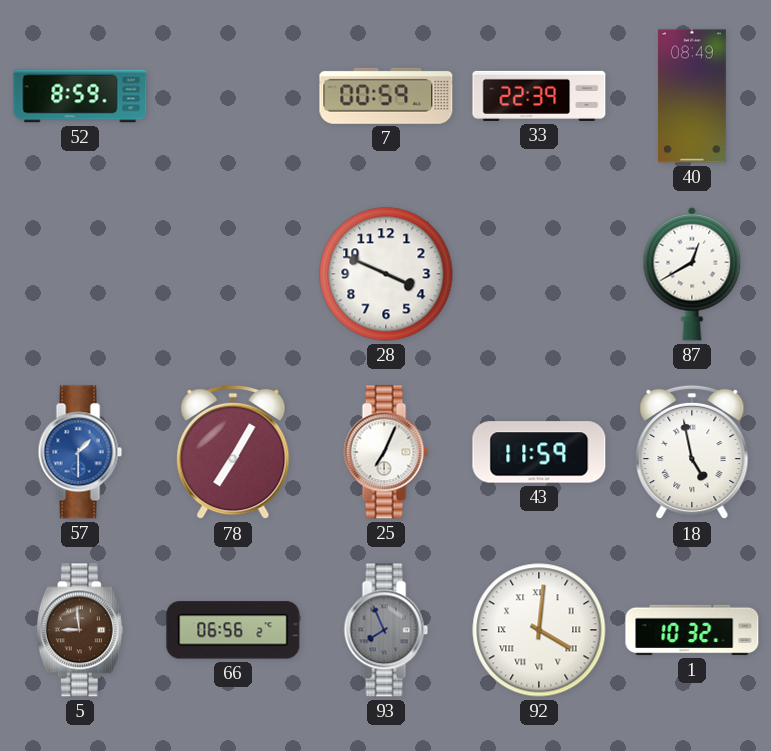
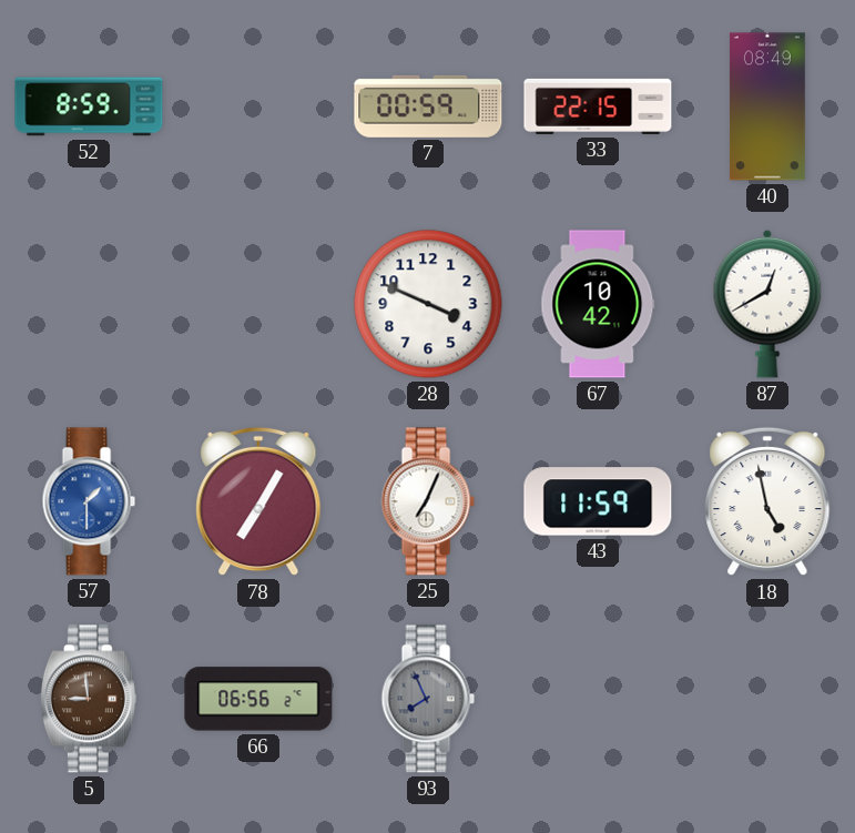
33: 22:39 -> 22:15
67: none -> 10:42
92: 4:01 -> none
1: 10:32 -> none
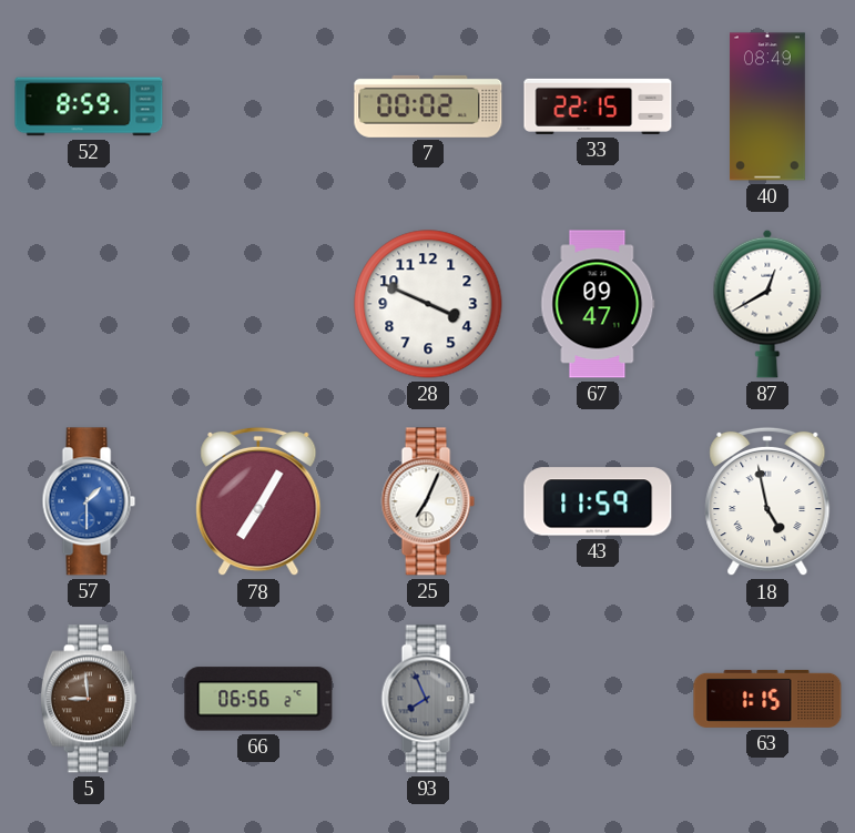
7: 00:59 -> 00:02
67: 10:42 -> 09:47
63: none -> 1:15
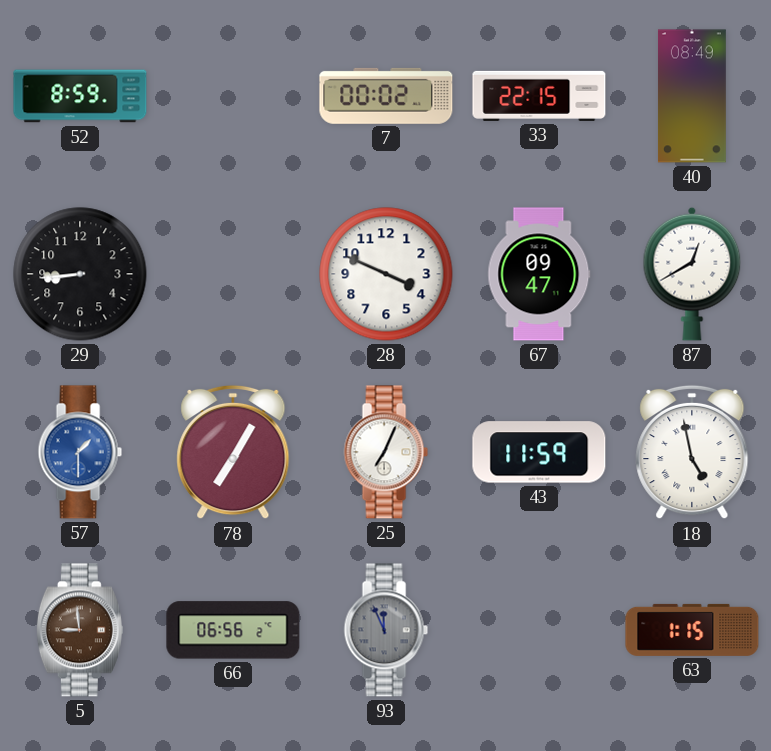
29: none -> 8:44
93: 7:56 -> 11:56
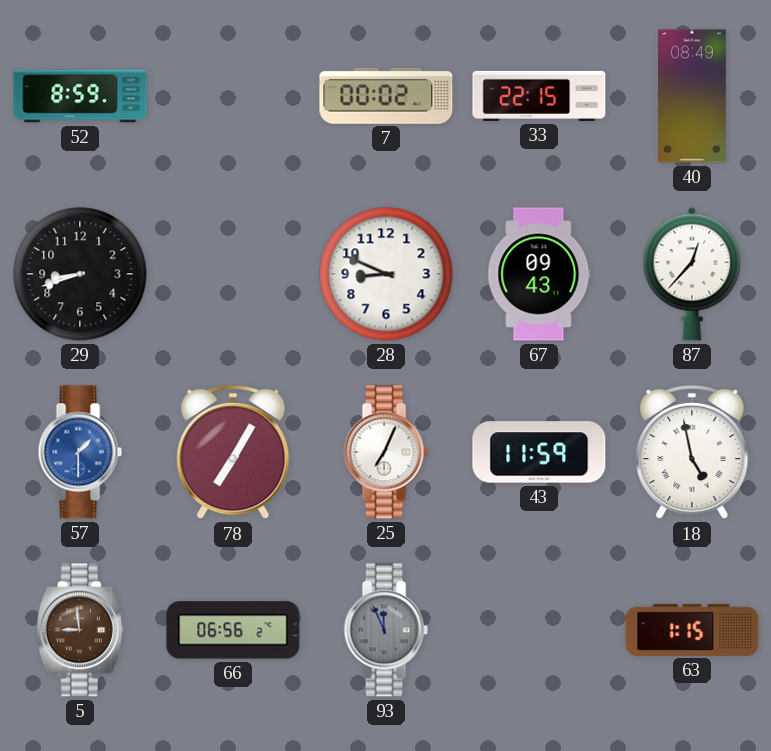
29: 8:44 -> 8:42
28: 3:49 -> 8:49
67: 09:47 -> 09:43
87: 12:40 -> 12:37
